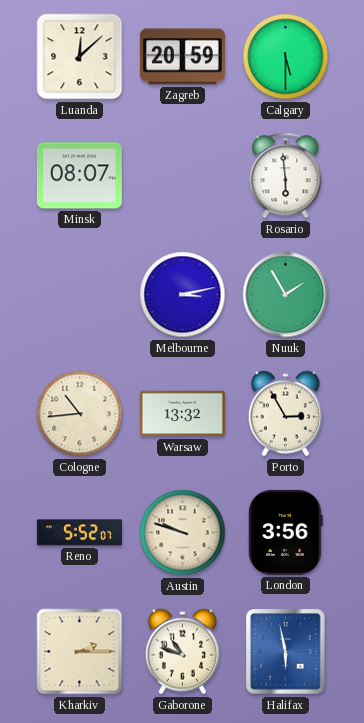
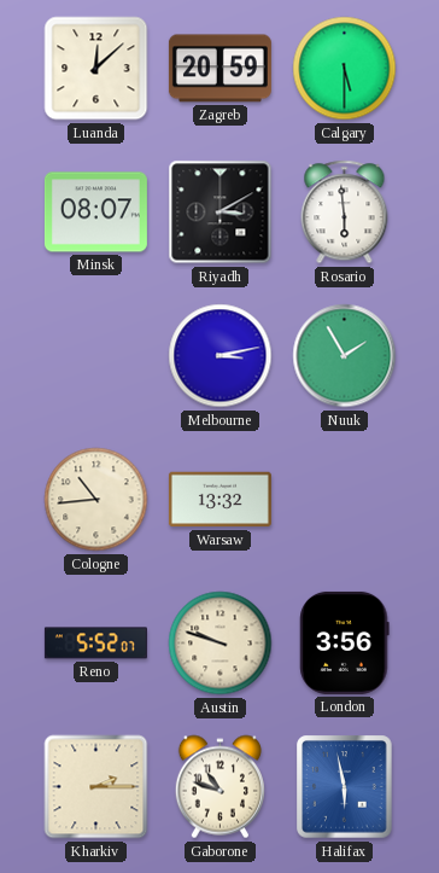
Riyadh: none -> 3:10
Porto: 2:55 -> none
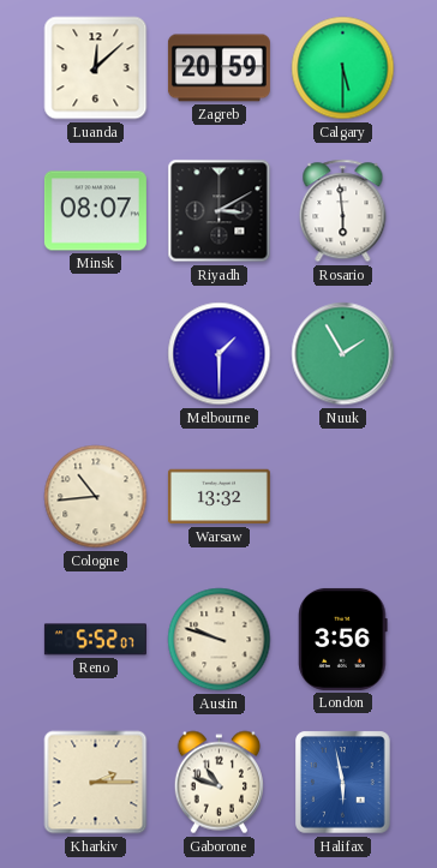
Melbourne: 3:13 -> 1:30
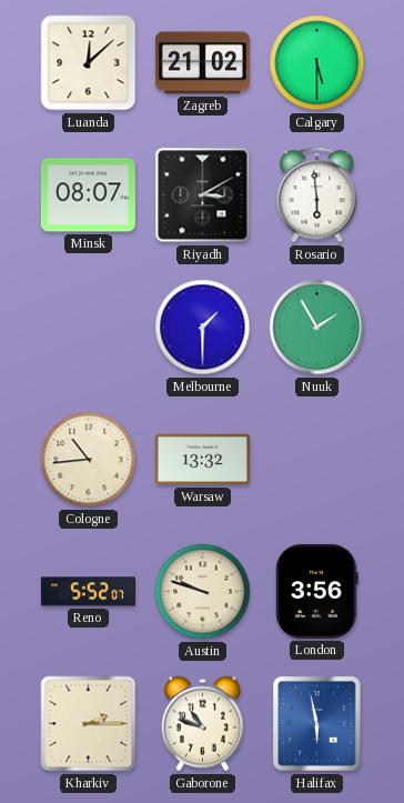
Zagreb: 20:59 -> 21:02
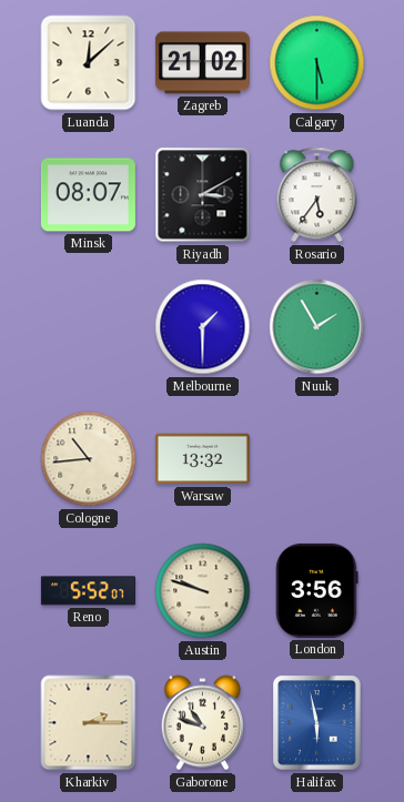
Rosario: 5:59 -> 5:36
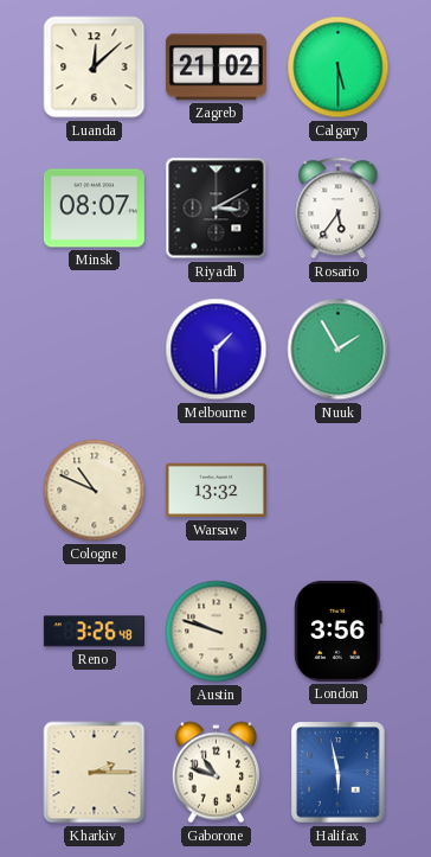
Cologne: 10:44 -> 10:49
Reno: 5:52 -> 3:26
